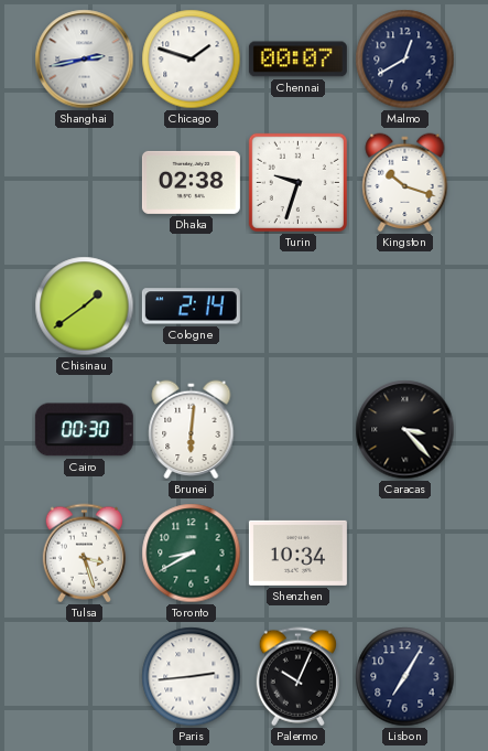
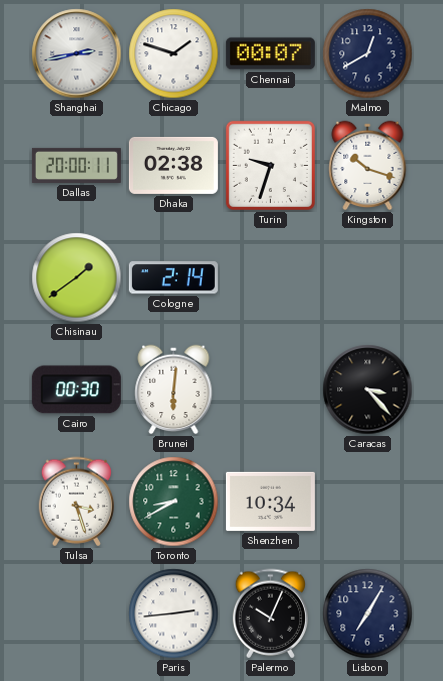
Dallas: none -> 20:00
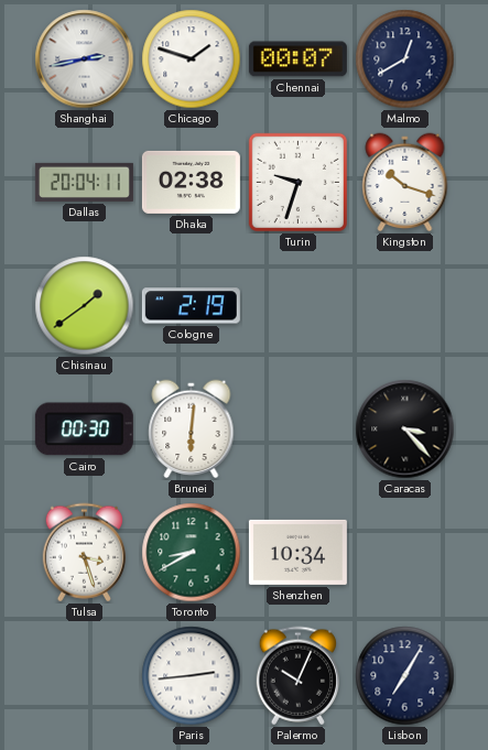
Dallas: 20:00 -> 20:04
Cologne: 2:14 -> 2:19
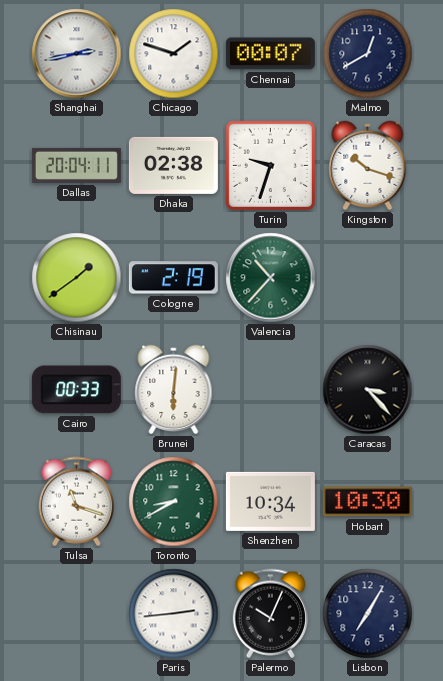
Valencia: none -> 10:37
Cairo: 00:30 -> 00:33
Tulsa: 3:27 -> 11:18
Hobart: none -> 10:30
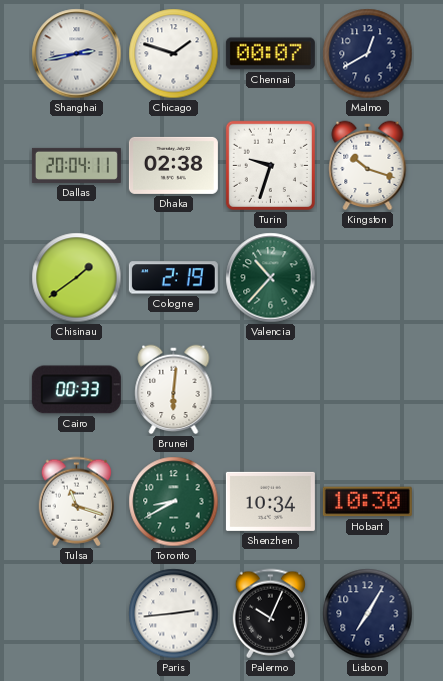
Caracas: 3:23 -> none
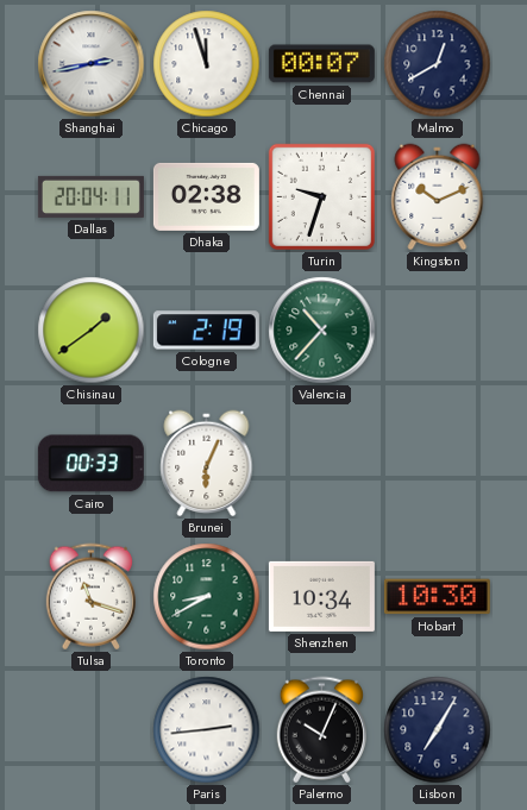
Chicago: 1:48 -> 11:57
Kingston: 10:18 -> 10:11
Brunei: 6:01 -> 6:04
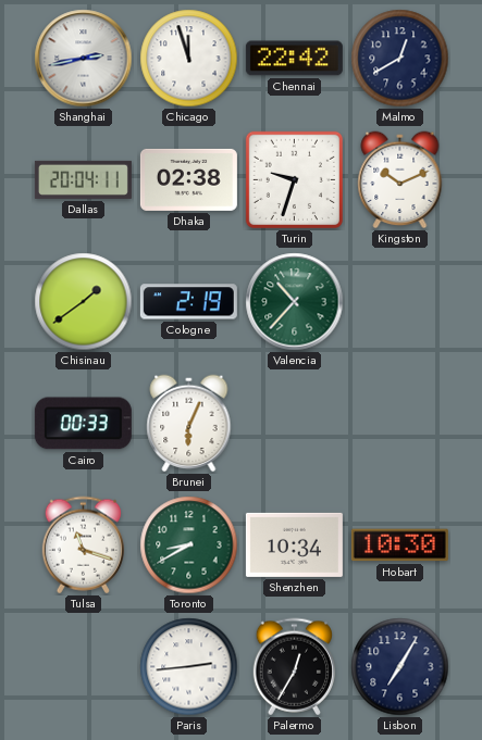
Chennai: 00:07 -> 22:42
Palermo: 10:04 -> 12:35
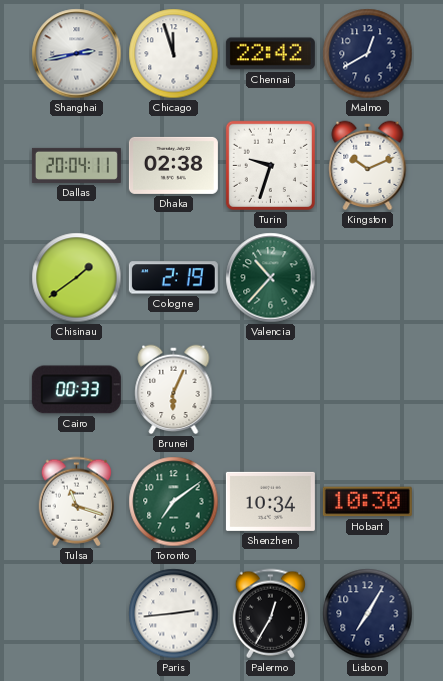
Toronto: 8:40 -> 7:09
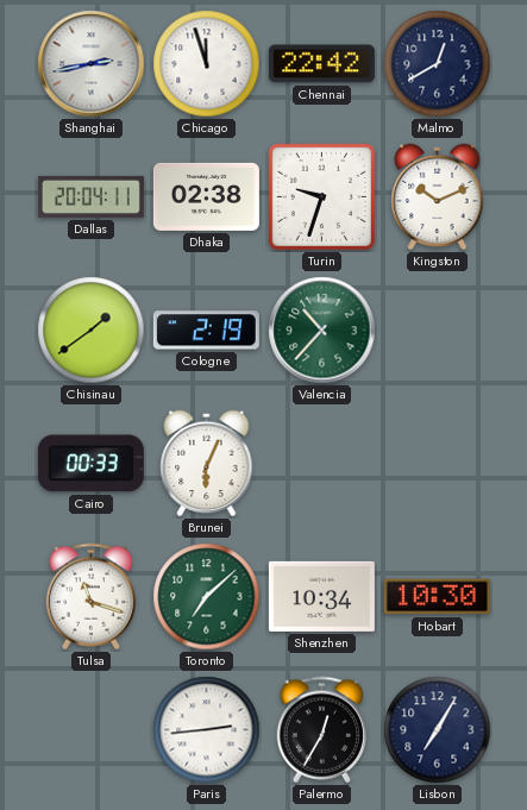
Toronto: 7:09 -> 7:08
